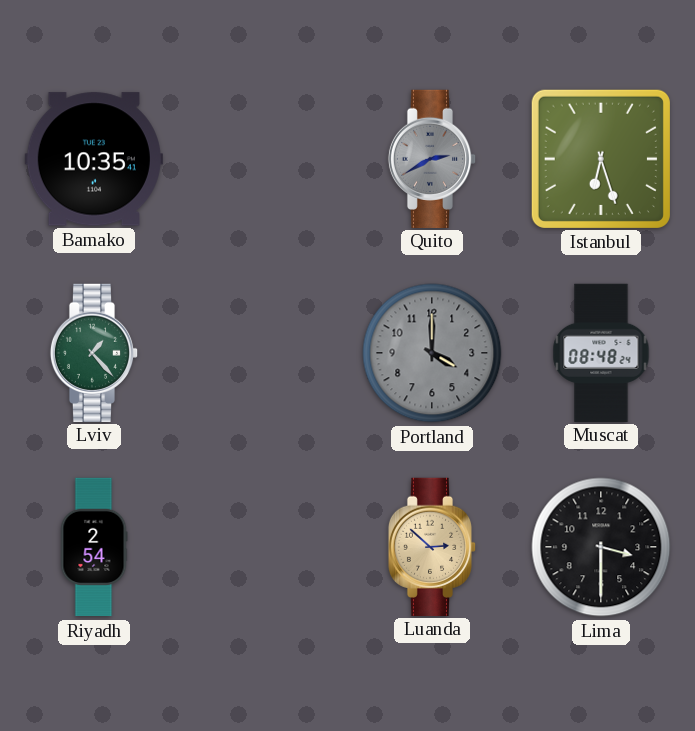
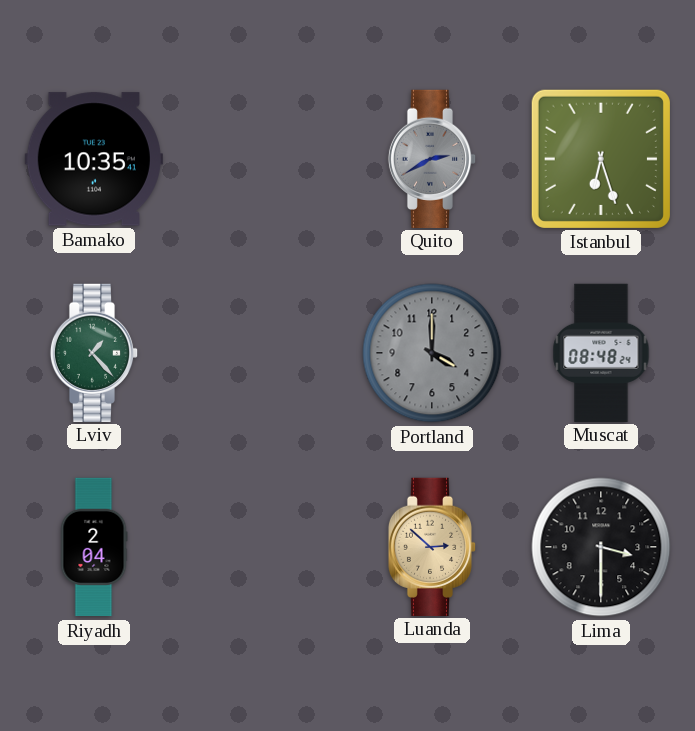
Riyadh: 2:54 -> 2:04
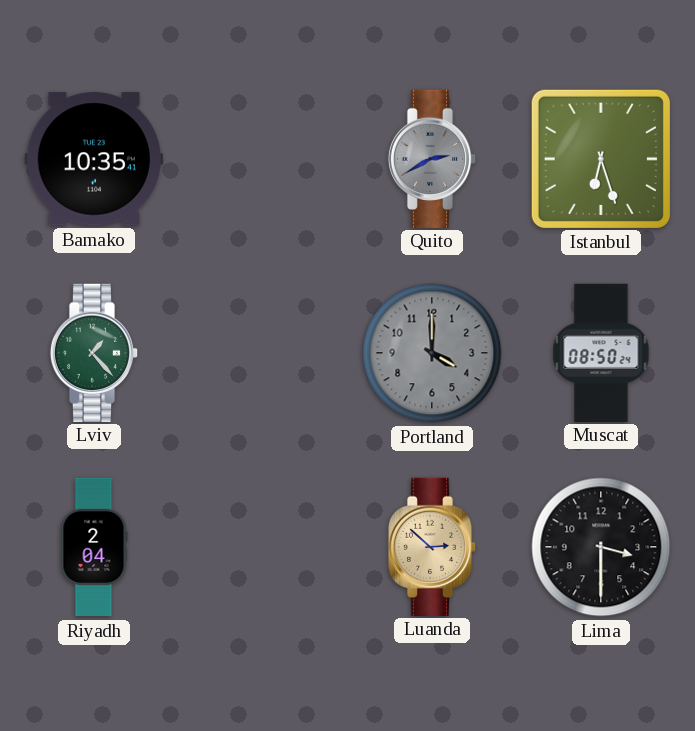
Muscat: 08:48 -> 08:50
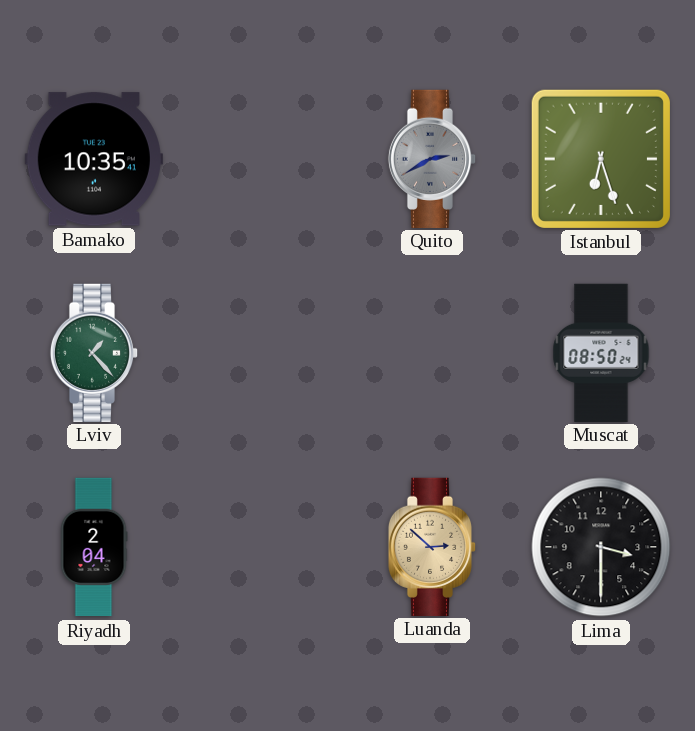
Portland: 4:00 -> none
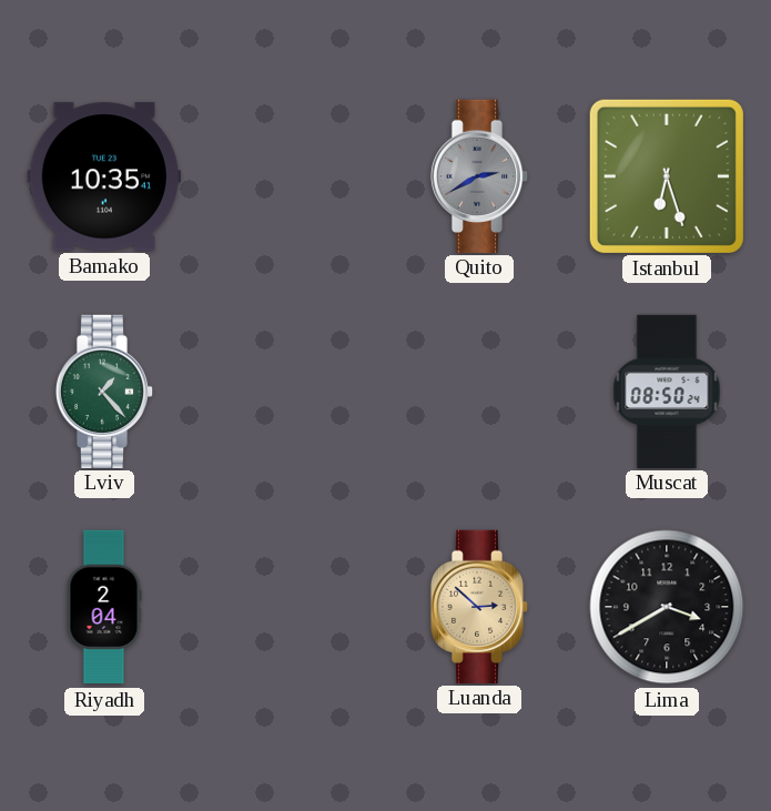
Lima: 3:30 -> 3:40
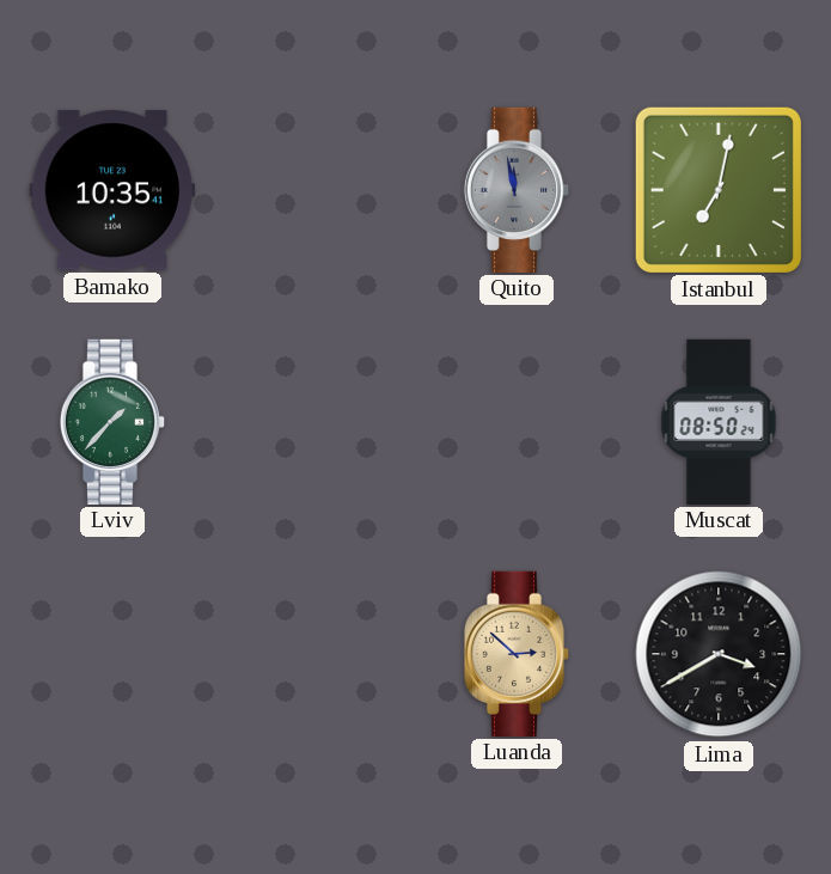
Quito: 2:40 -> 11:58
Istanbul: 6:27 -> 7:02
Lviv: 1:23 -> 1:37
Riyadh: 2:04 -> none
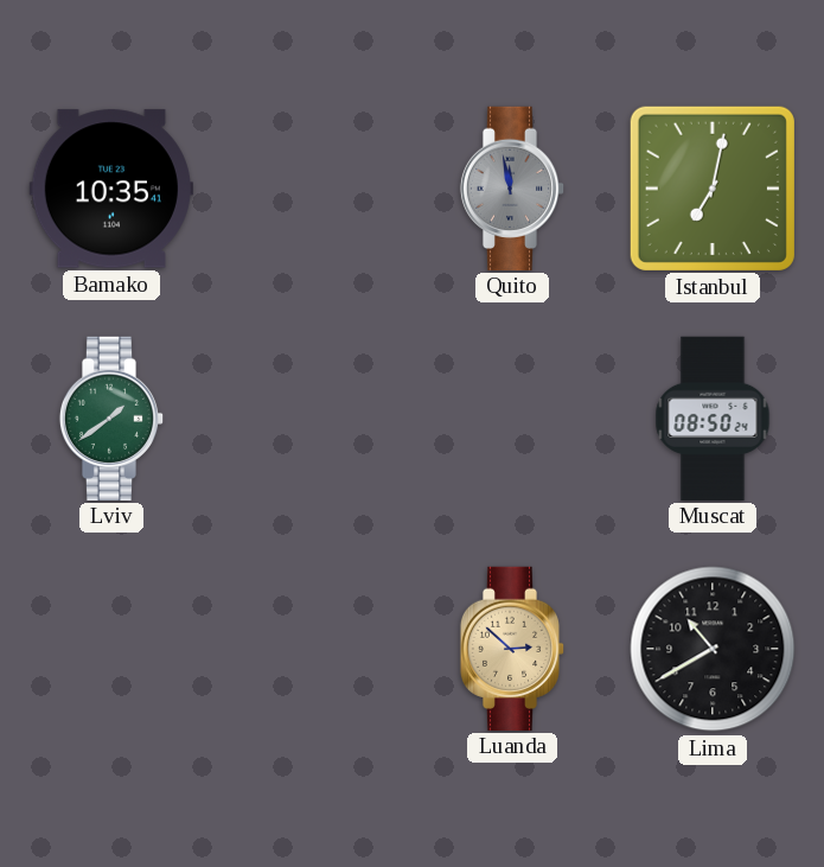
Lviv: 1:37 -> 1:39
Lima: 3:40 -> 10:40
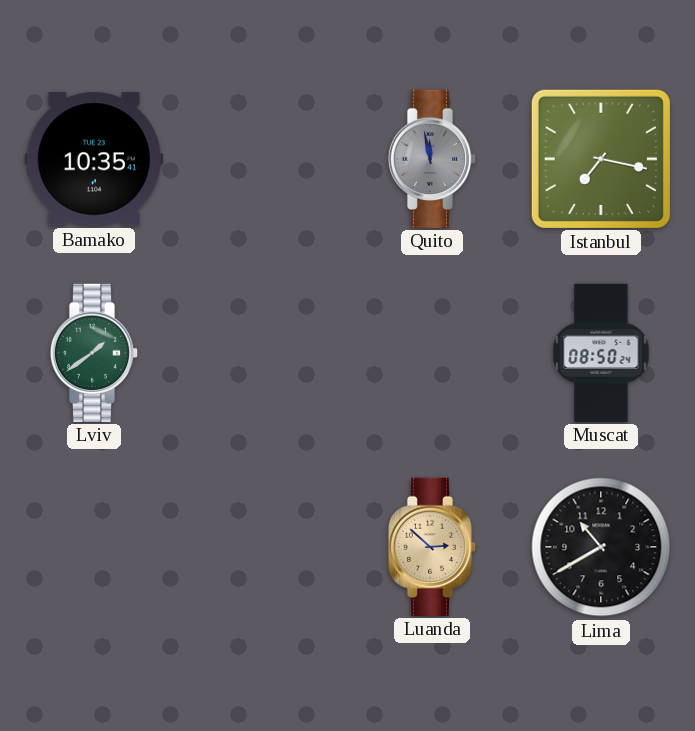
Istanbul: 7:02 -> 7:17
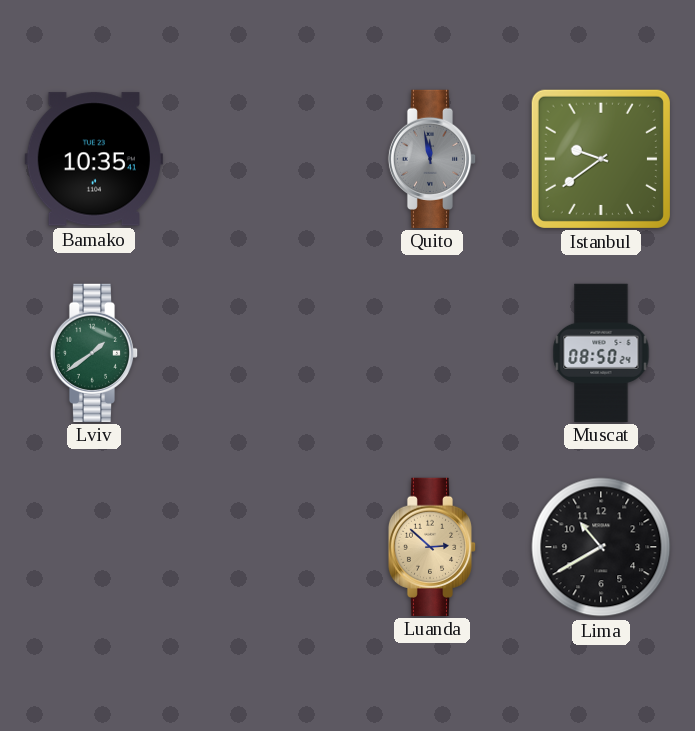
Istanbul: 7:17 -> 9:39
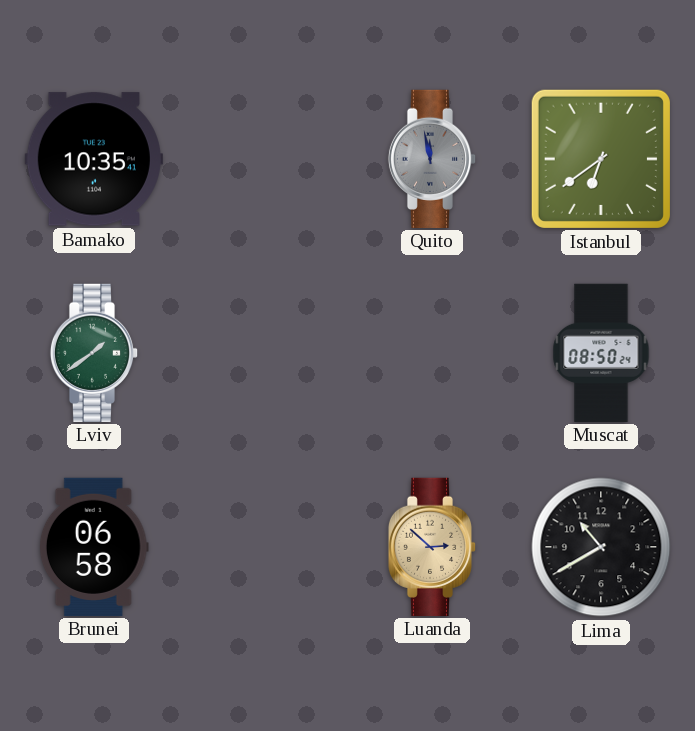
Istanbul: 9:39 -> 6:39
Brunei: none -> 06:58
